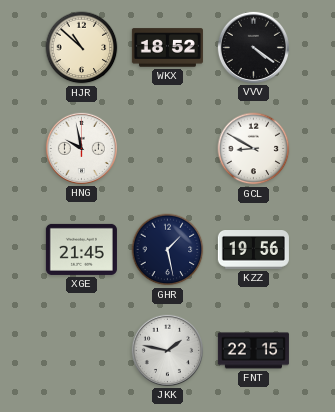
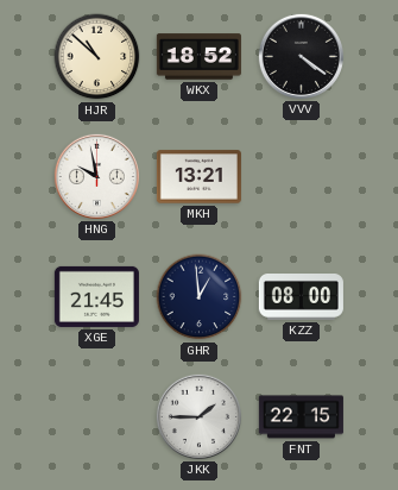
MKH: none -> 13:21
GCL: 8:50 -> none
GHR: 1:28 -> 12:59
KZZ: 19:56 -> 08:00
JKK: 1:47 -> 1:45
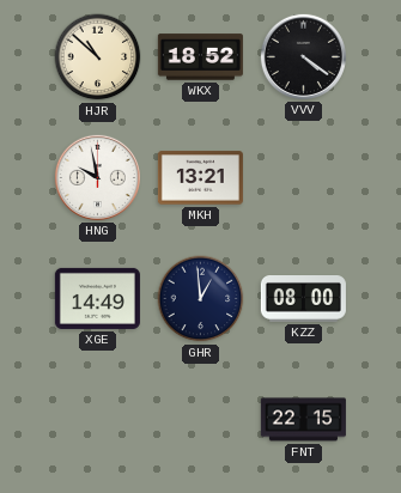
XGE: 21:45 -> 14:49
JKK: 1:45 -> none
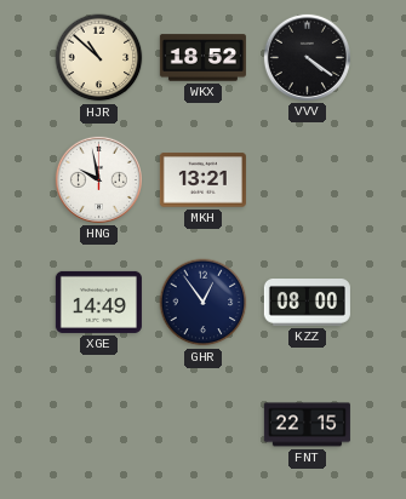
GHR: 12:59 -> 12:54
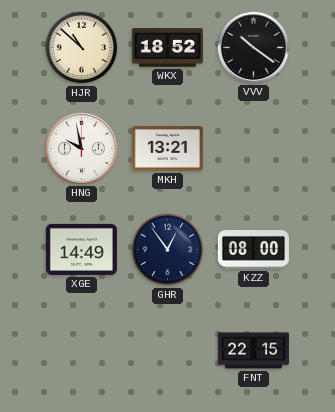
VVV: 4:21 -> 10:21
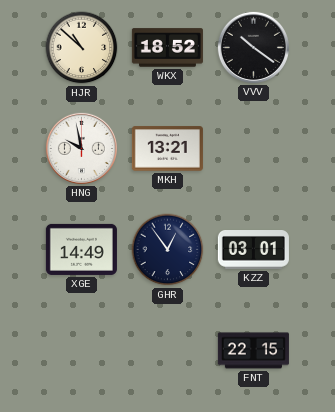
KZZ: 08:00 -> 03:01
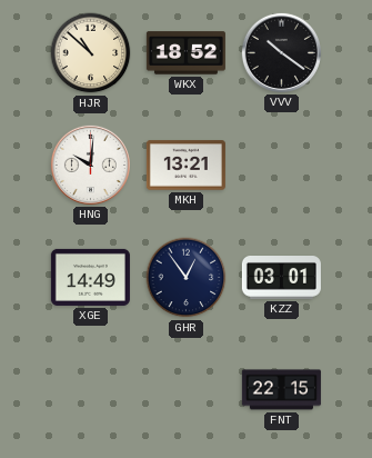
HNG: 9:58 -> 10:01
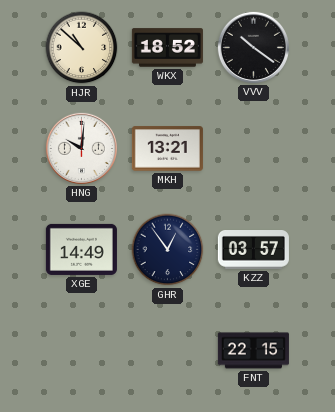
KZZ: 03:01 -> 03:57
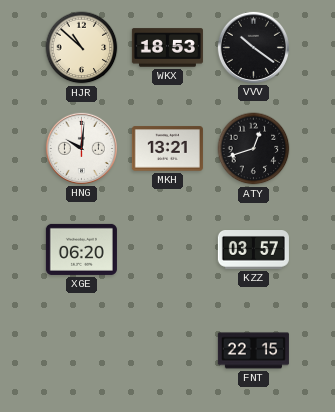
WKX: 18:52 -> 18:53
ATY: none -> 12:42
XGE: 14:49 -> 06:20
GHR: 12:54 -> none
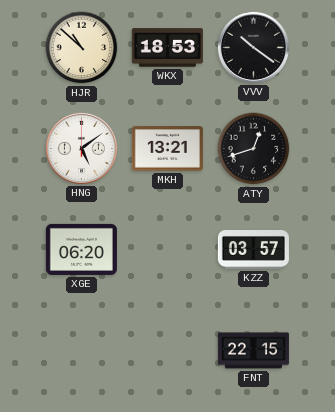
HNG: 10:01 -> 5:09
